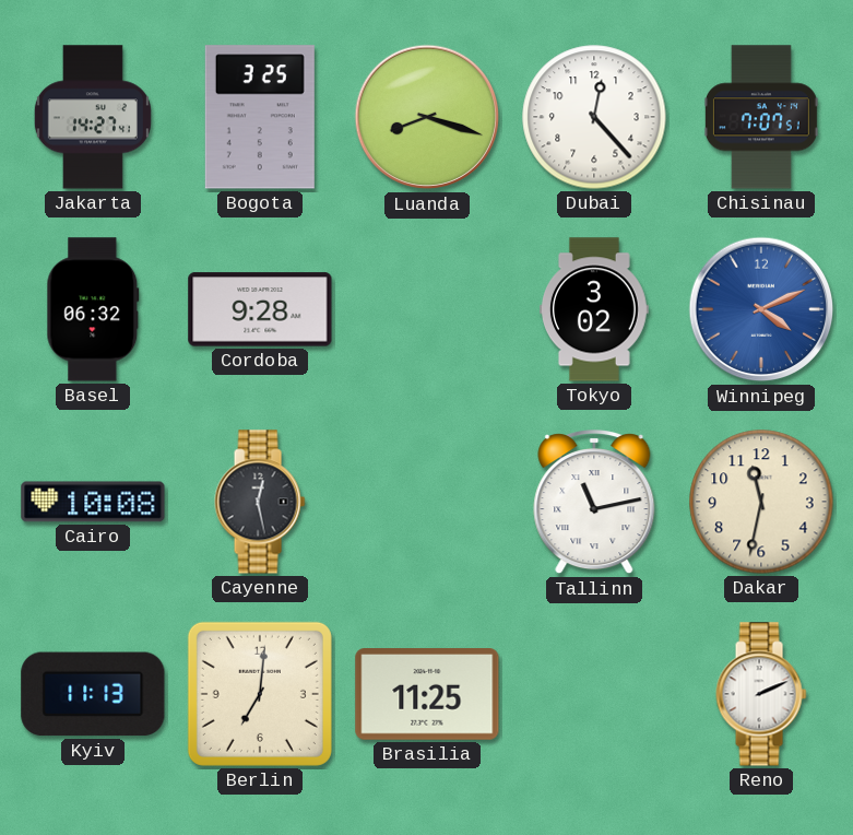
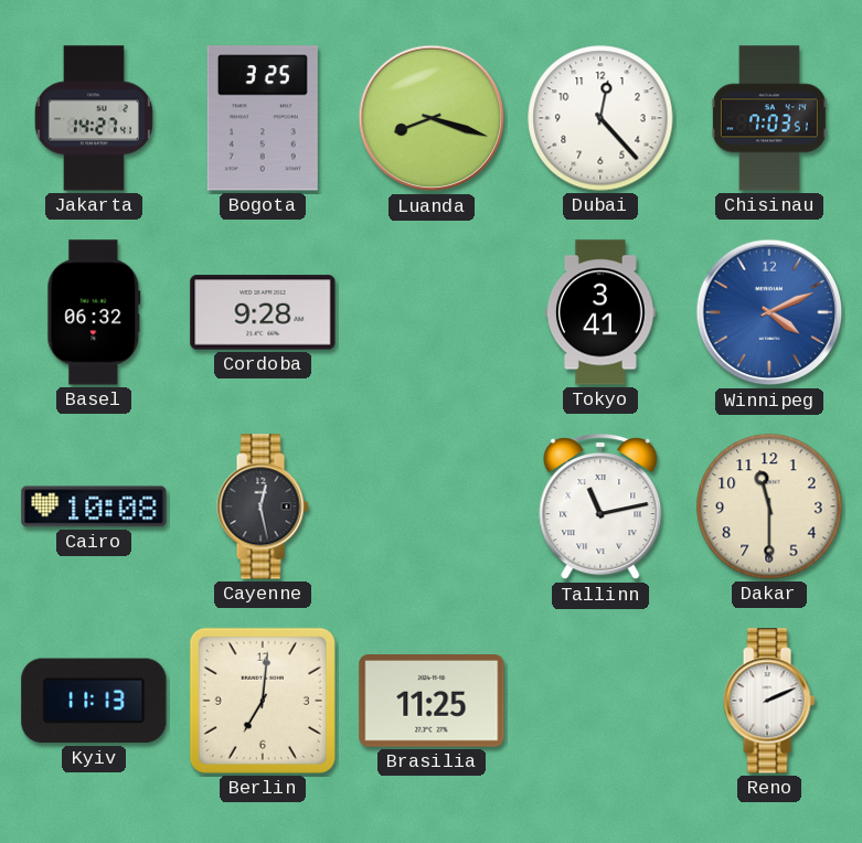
Chisinau: 7:07 -> 7:03
Tokyo: 3:02 -> 3:41
Dakar: 11:32 -> 11:30
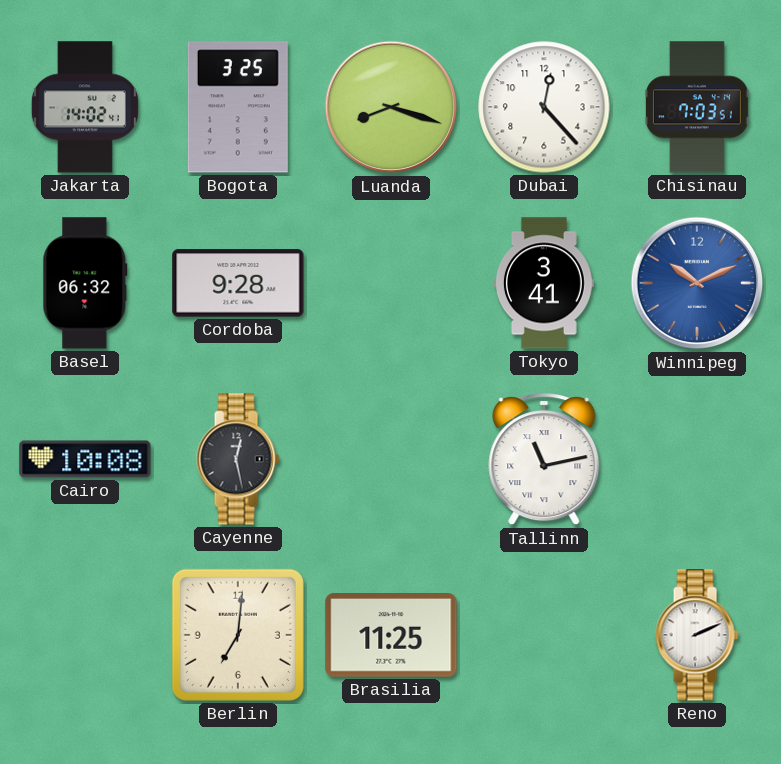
Jakarta: 14:27 -> 14:02
Winnipeg: 4:11 -> 10:11
Dakar: 11:30 -> none
Kyiv: 11:13 -> none
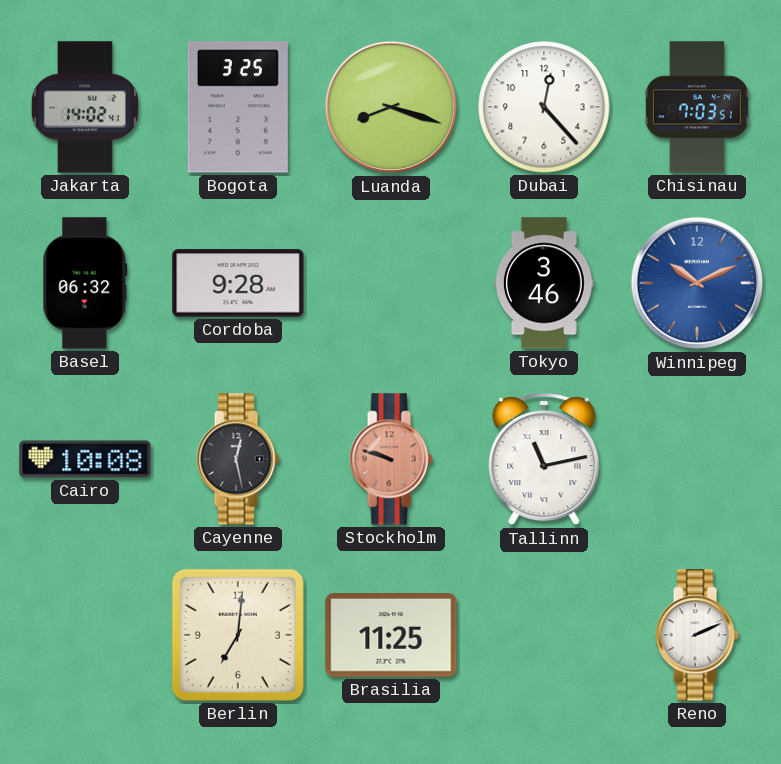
Tokyo: 3:41 -> 3:46
Stockholm: none -> 9:48
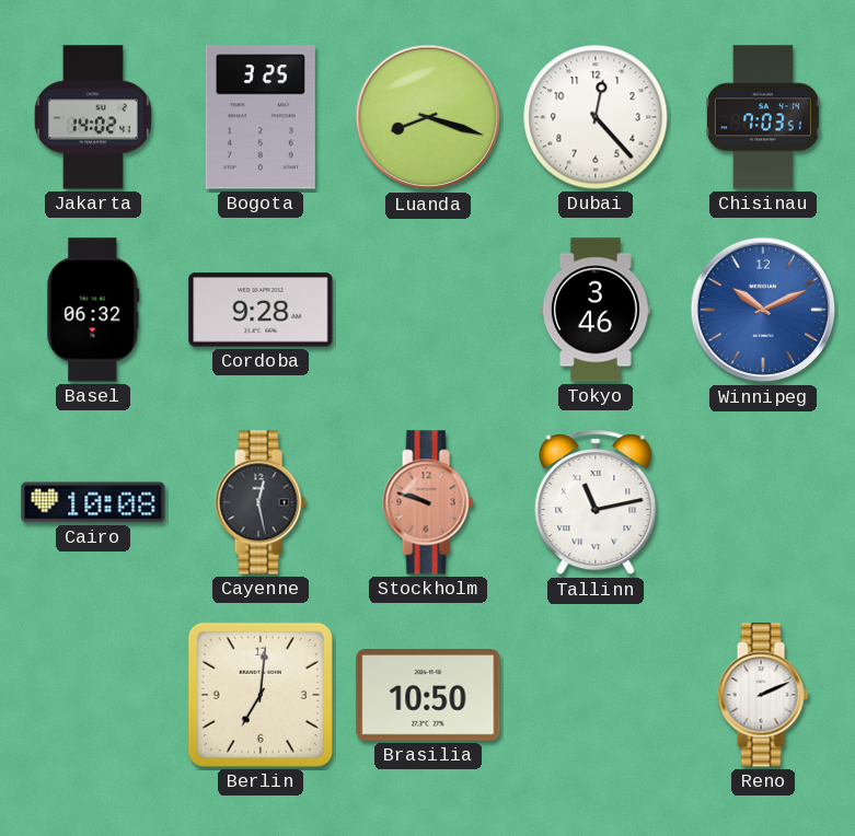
Brasilia: 11:25 -> 10:50
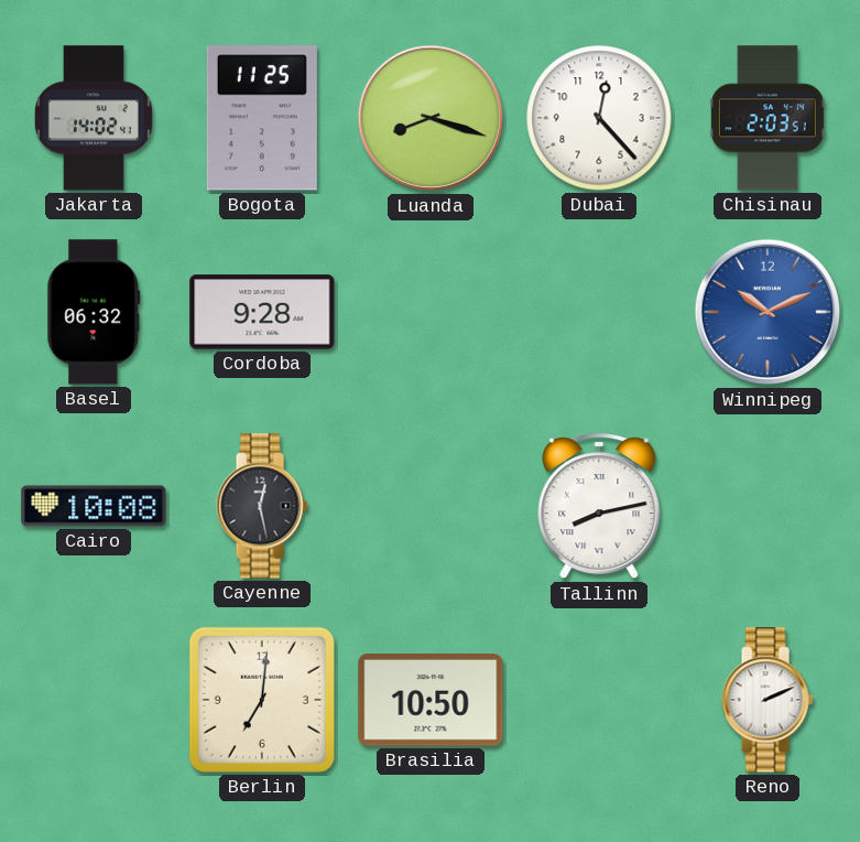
Bogota: 3:25 -> 11:25
Chisinau: 7:03 -> 2:03
Tokyo: 3:46 -> none
Stockholm: 9:48 -> none
Tallinn: 11:13 -> 8:13
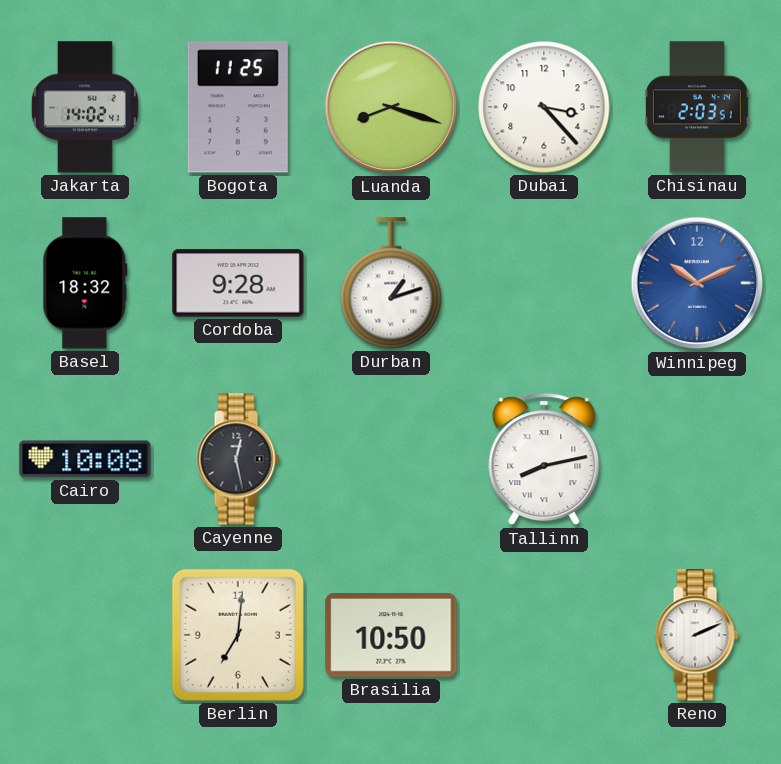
Dubai: 12:23 -> 3:23
Basel: 06:32 -> 18:32
Durban: none -> 1:12
